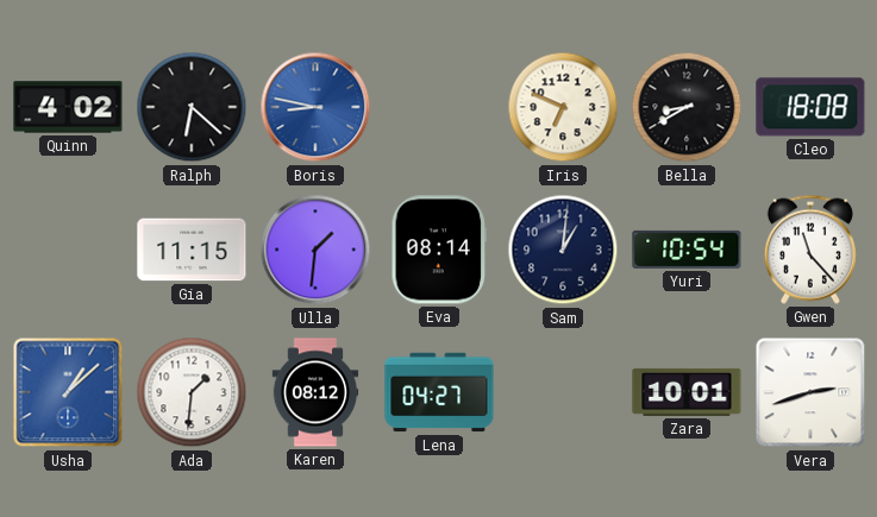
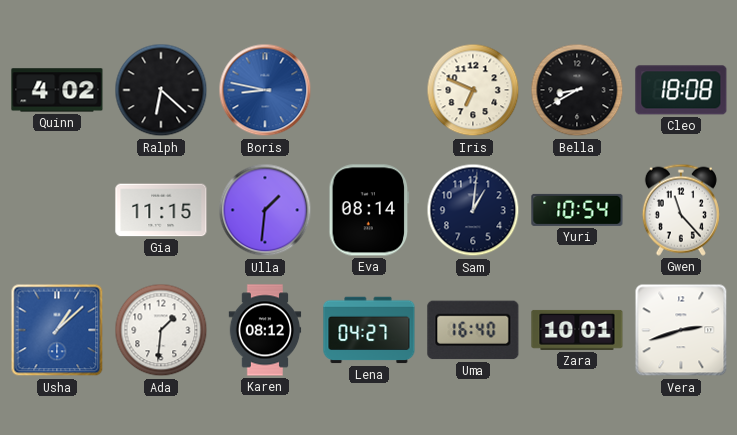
Uma: none -> 16:40
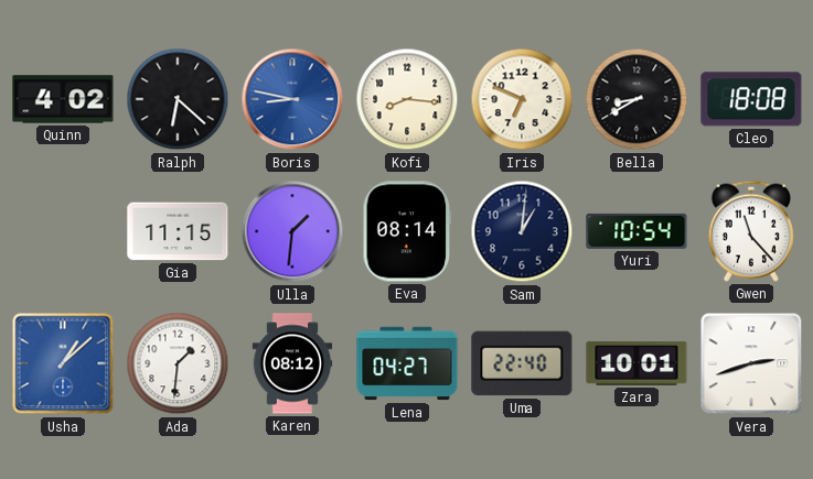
Kofi: none -> 8:16
Uma: 16:40 -> 22:40
